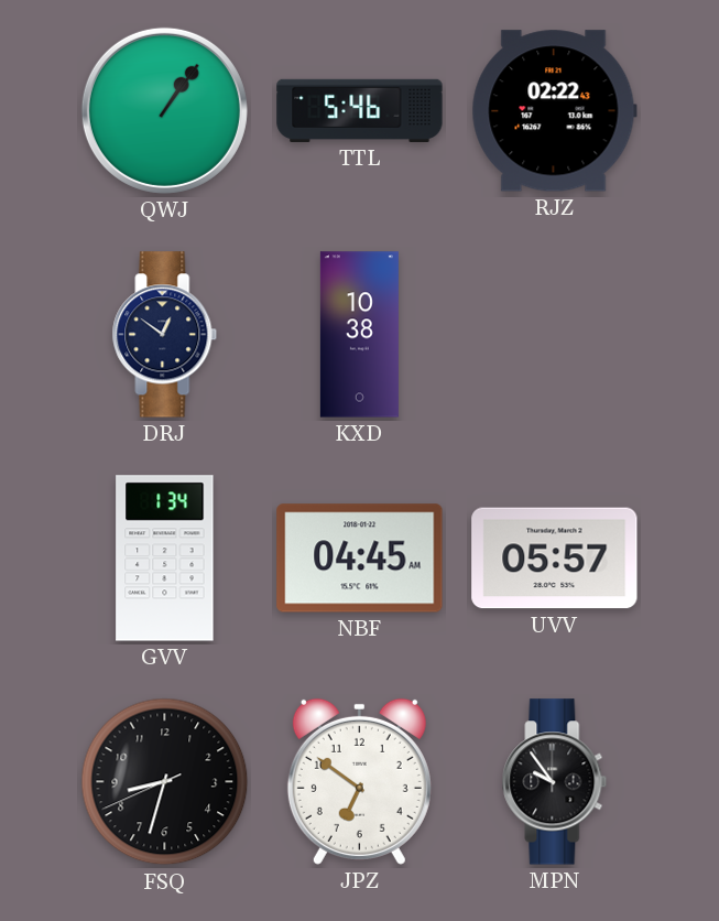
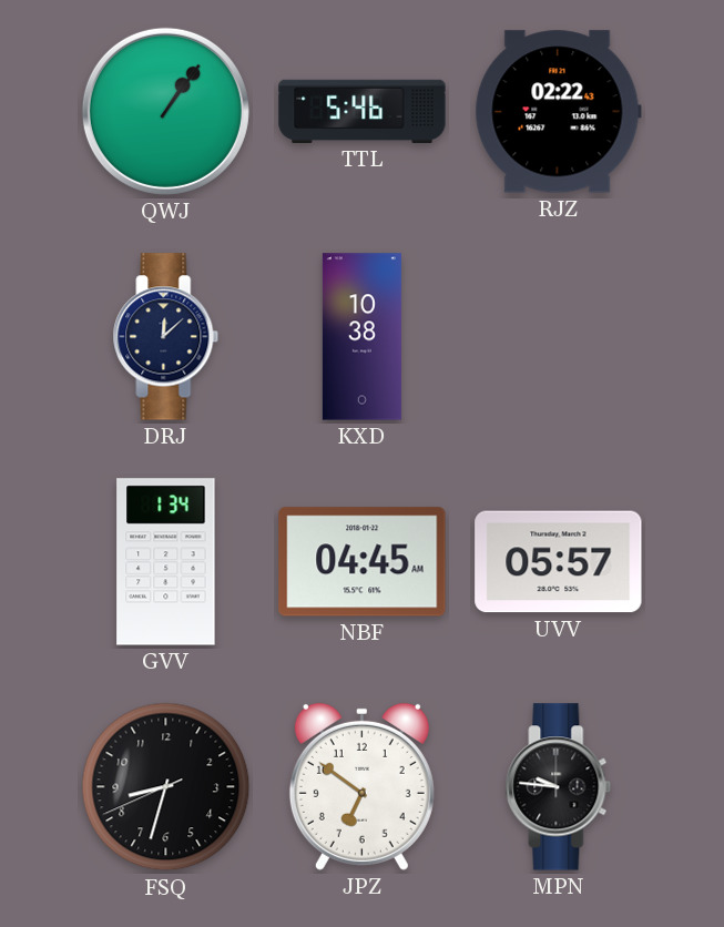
DRJ: 12:51 -> 12:08
MPN: 9:54 -> 9:46
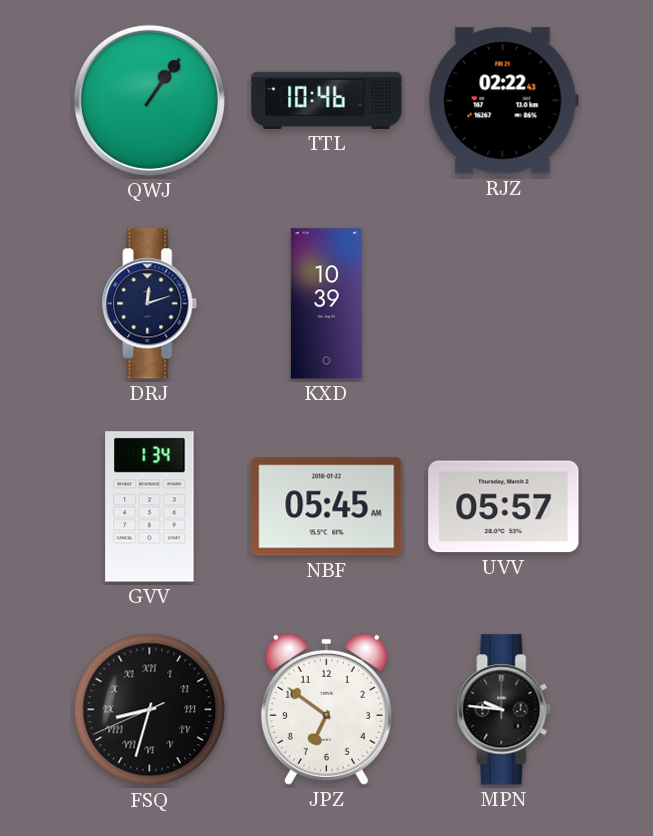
TTL: 5:46 -> 10:46
DRJ: 12:08 -> 12:12
KXD: 10:38 -> 10:39
NBF: 04:45 -> 05:45
FSQ numerals: Arabic -> Roman
